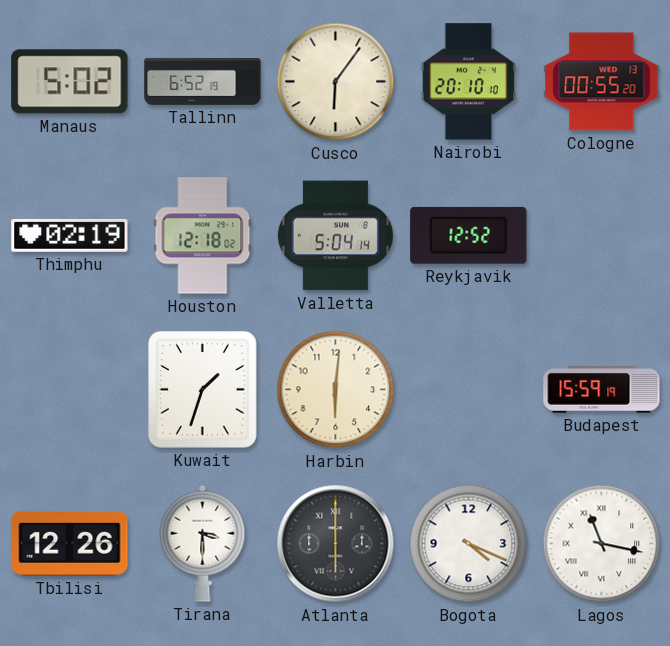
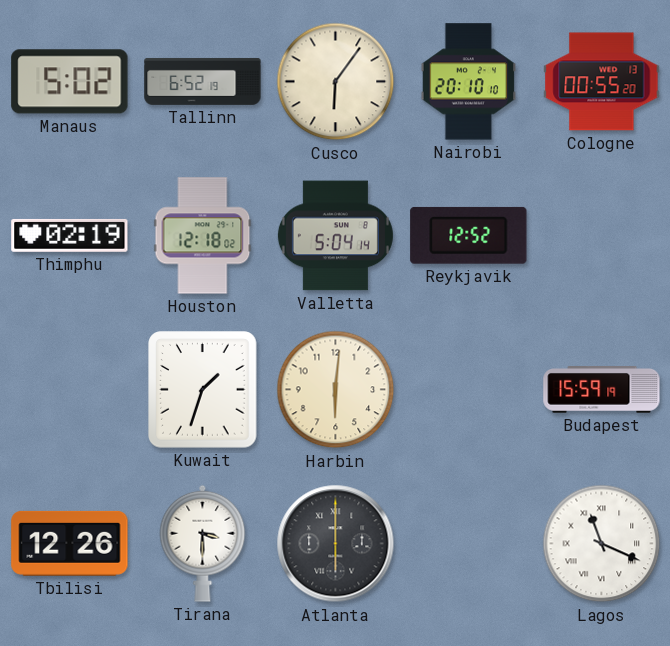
Bogota: 4:19 -> none
Lagos: 11:17 -> 11:19
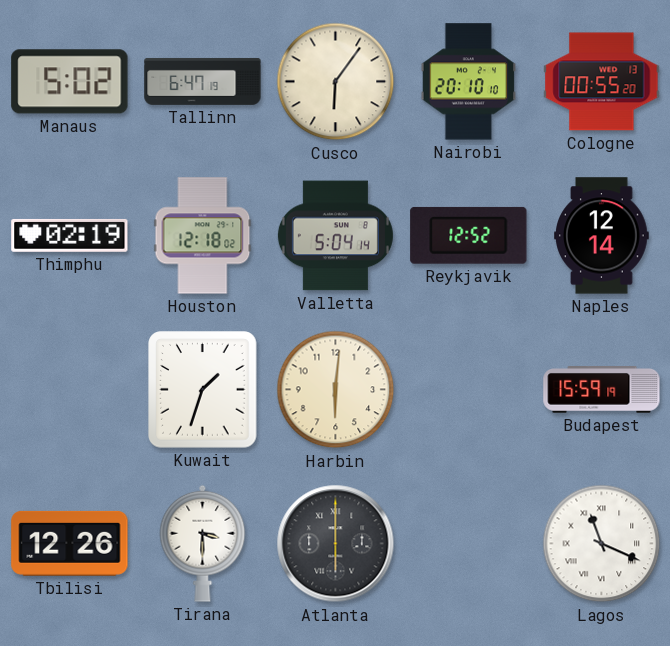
Tallinn: 6:52 -> 6:47
Naples: none -> 12:14
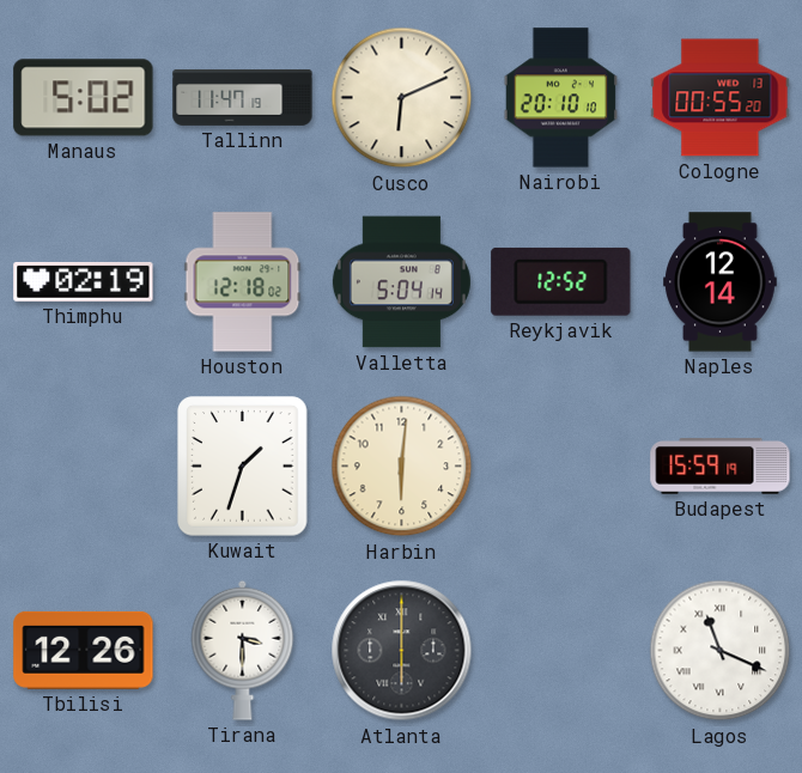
Tallinn: 6:47 -> 11:47
Cusco: 6:06 -> 6:11
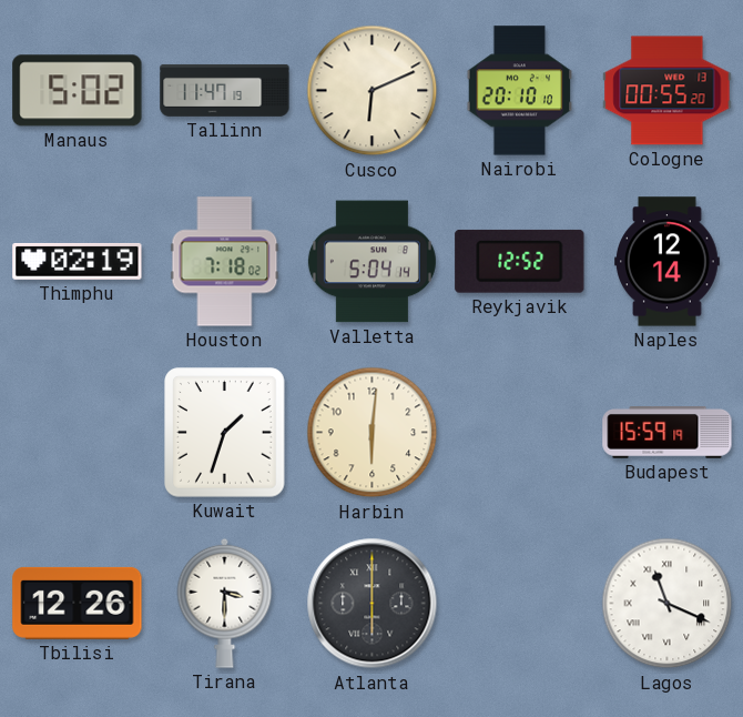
Houston: 12:18 -> 7:18
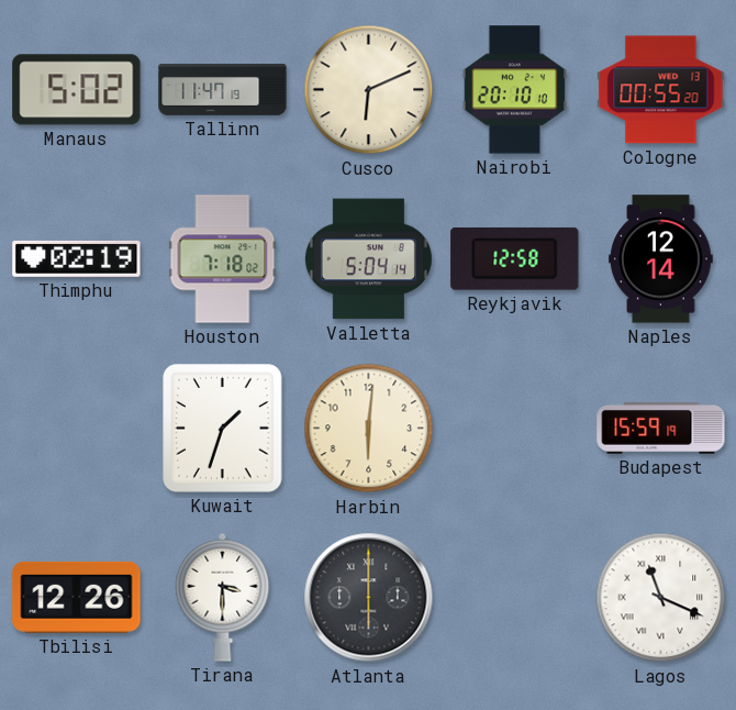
Reykjavik: 12:52 -> 12:58
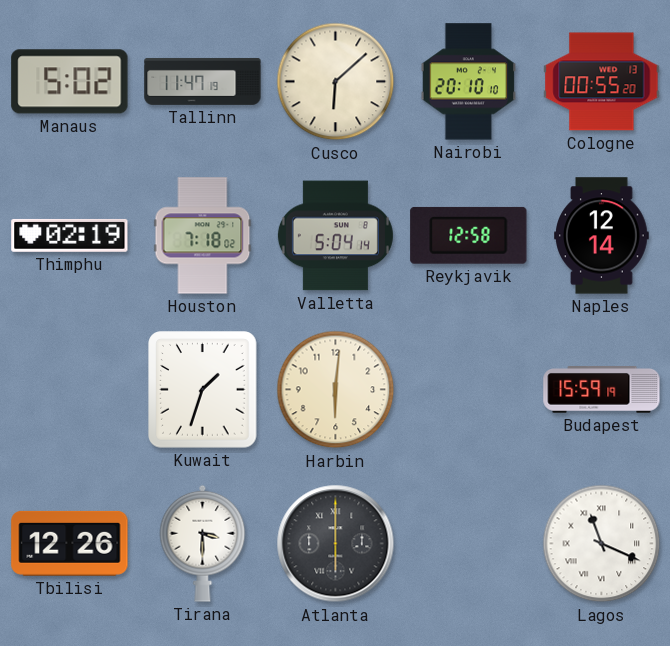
Cusco: 6:11 -> 6:08
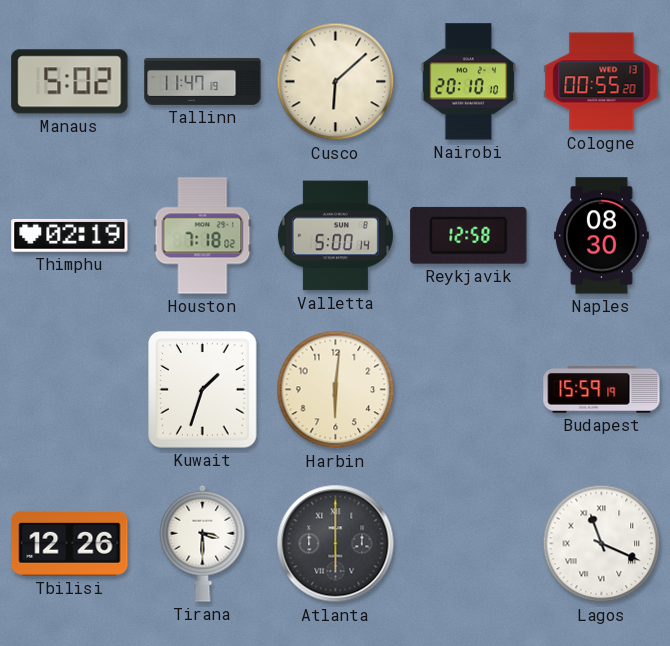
Valletta: 5:04 -> 5:00
Naples: 12:14 -> 08:30
